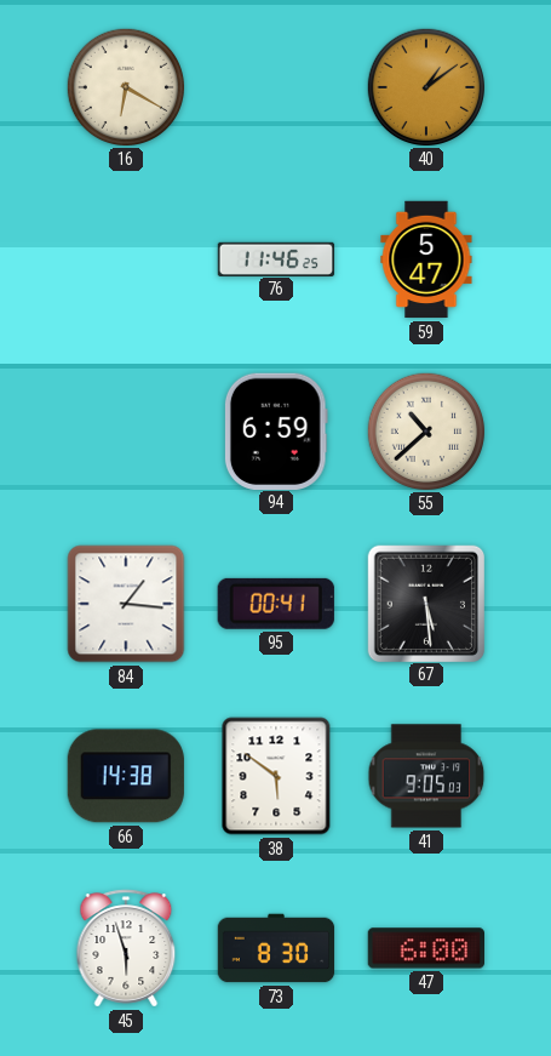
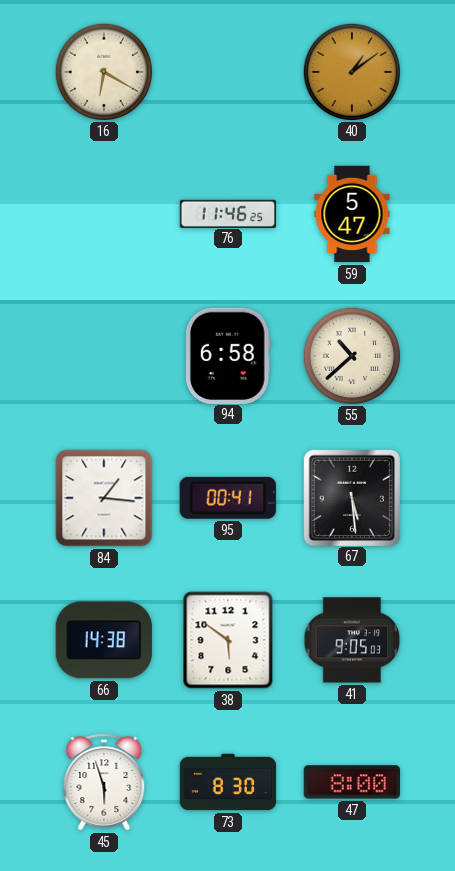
94: 6:59 -> 6:58
47: 6:00 -> 8:00
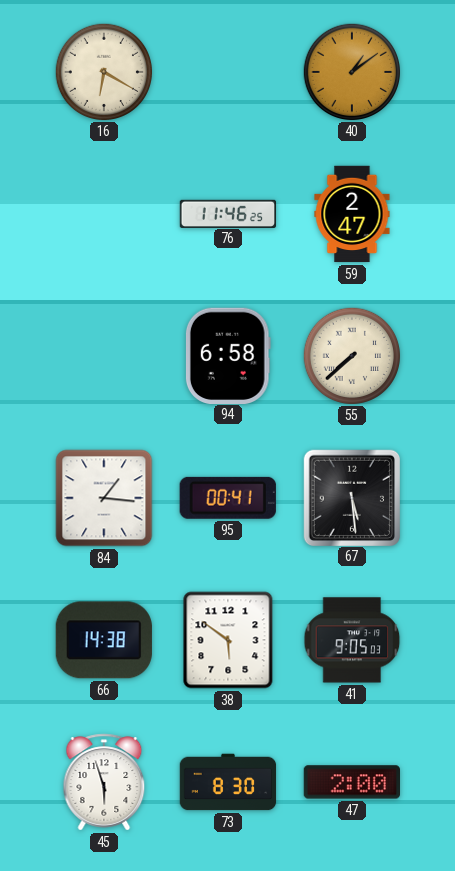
59: 5:47 -> 2:47
55: 10:38 -> 7:38
47: 8:00 -> 2:00
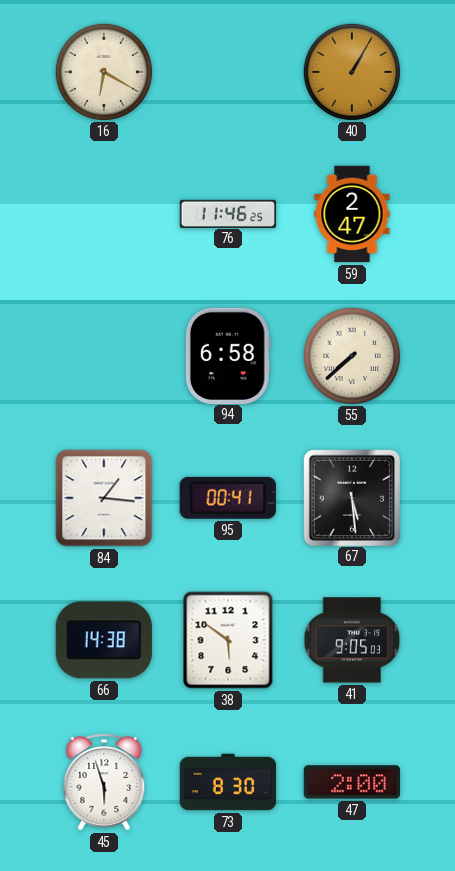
40: 1:09 -> 1:05
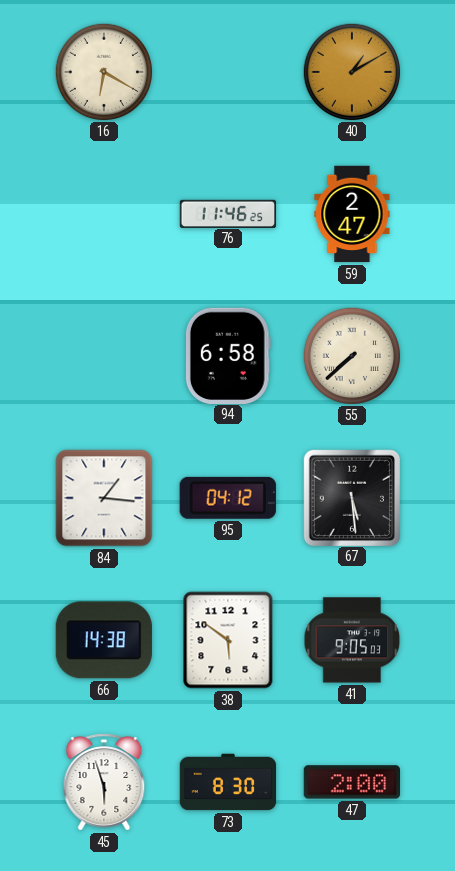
40: 1:05 -> 1:10
95: 00:41 -> 04:12
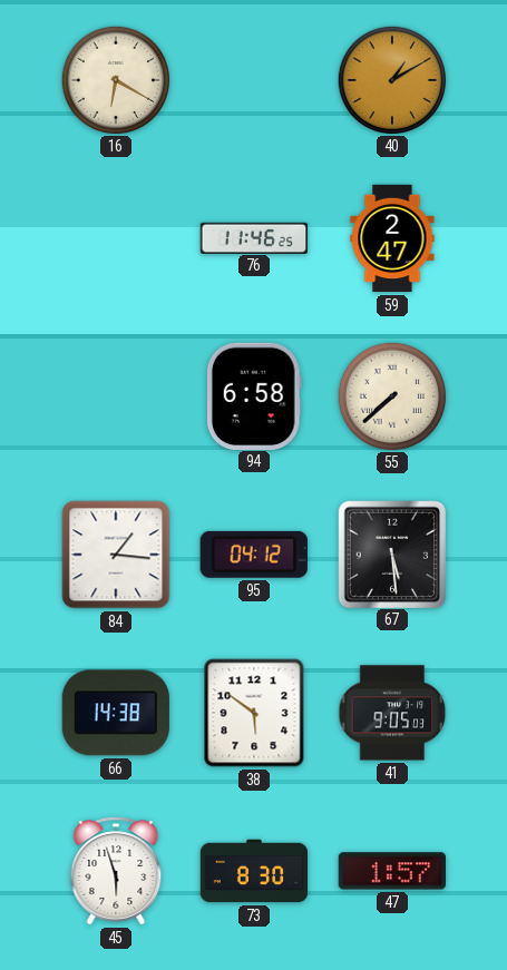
47: 2:00 -> 1:57
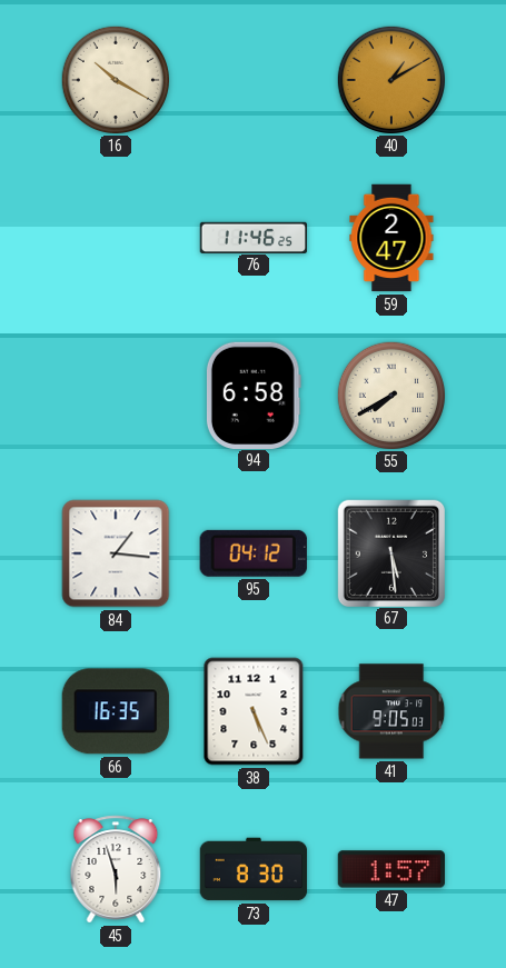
16: 6:20 -> 10:20
55: 7:38 -> 7:40
66: 14:38 -> 16:35
38: 5:51 -> 5:26
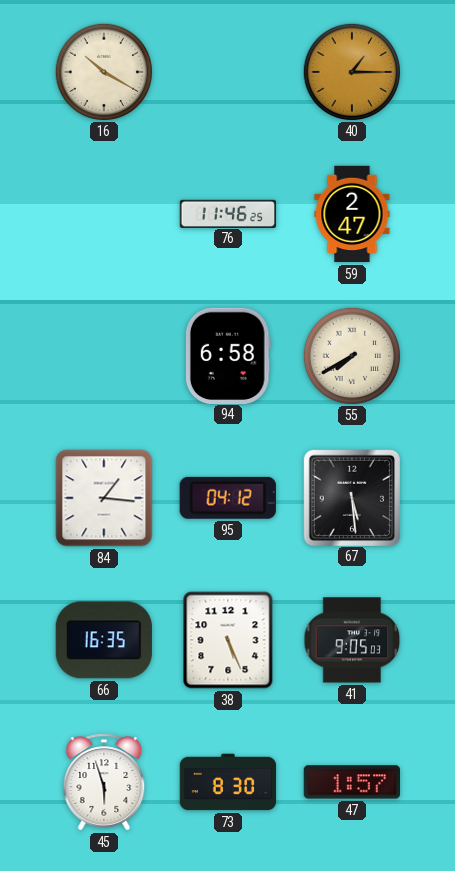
40: 1:10 -> 1:15
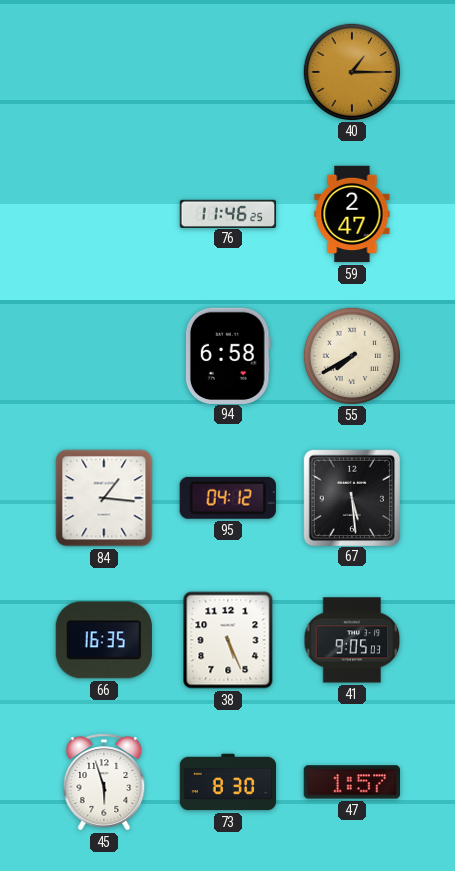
16: 10:20 -> none
